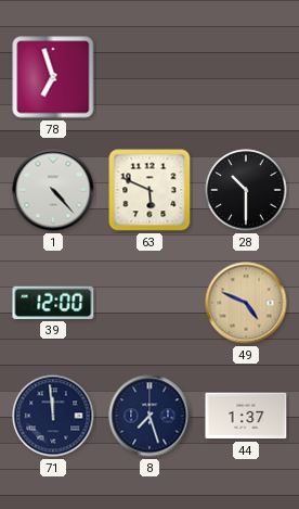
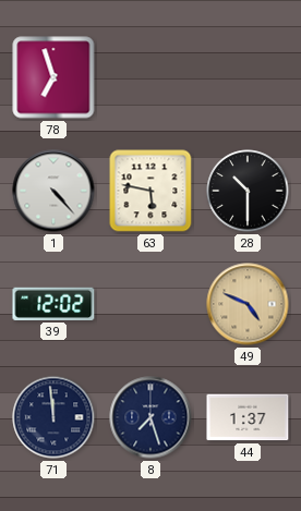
63: 5:49 -> 5:47
39: 12:00 -> 12:02
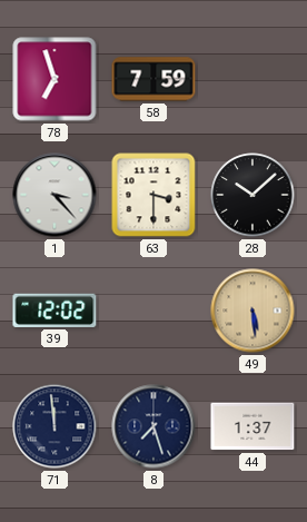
58: none -> 7:59
1: 4:23 -> 3:23
63: 5:47 -> 3:30
28: 10:30 -> 10:08
49: 4:49 -> 5:29
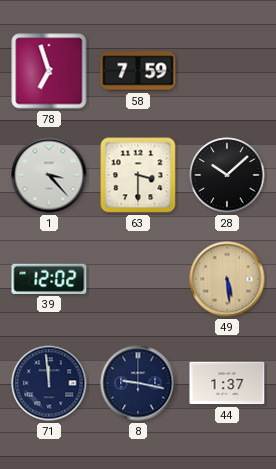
8: 7:27 -> 9:17
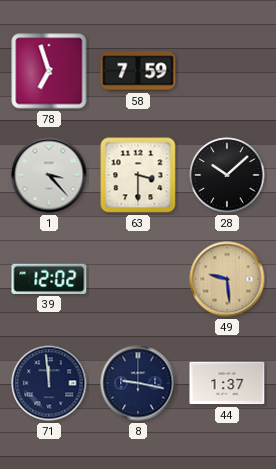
49: 5:29 -> 9:29
